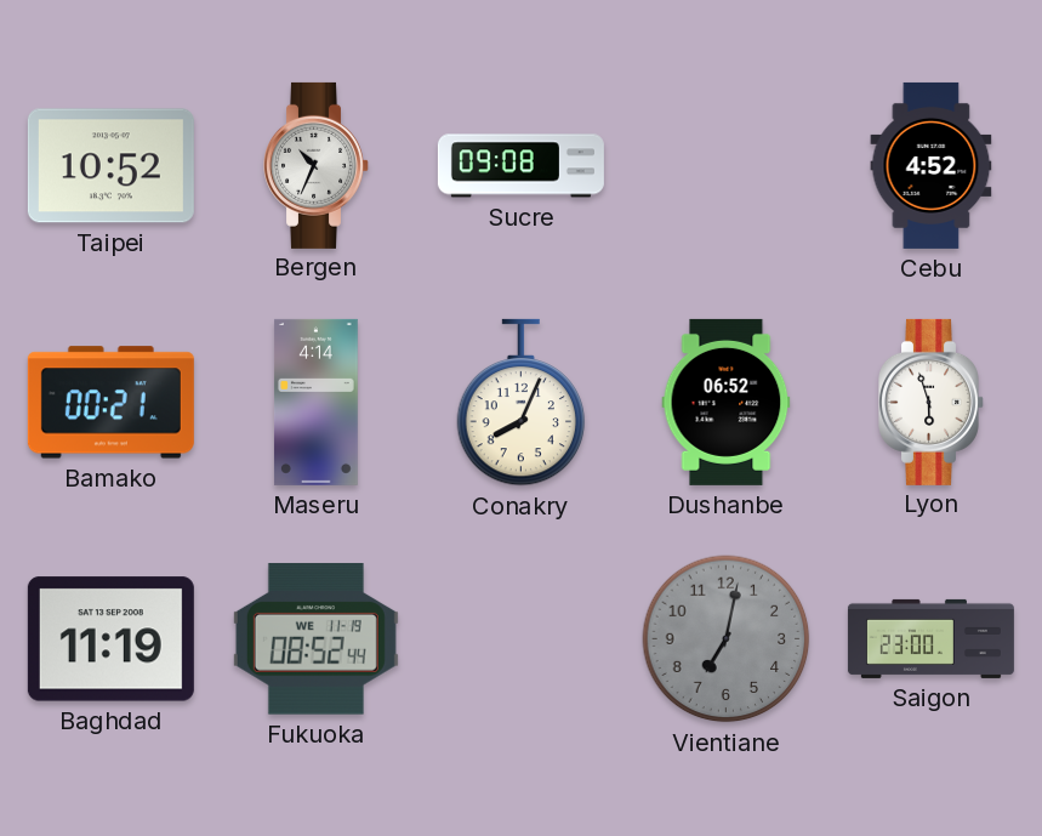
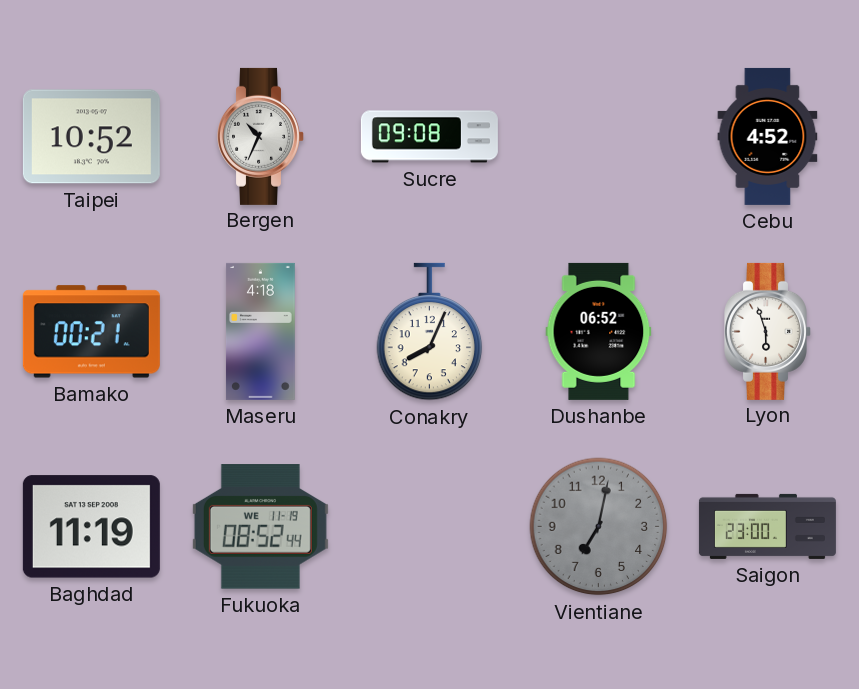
Maseru: 4:14 -> 4:18
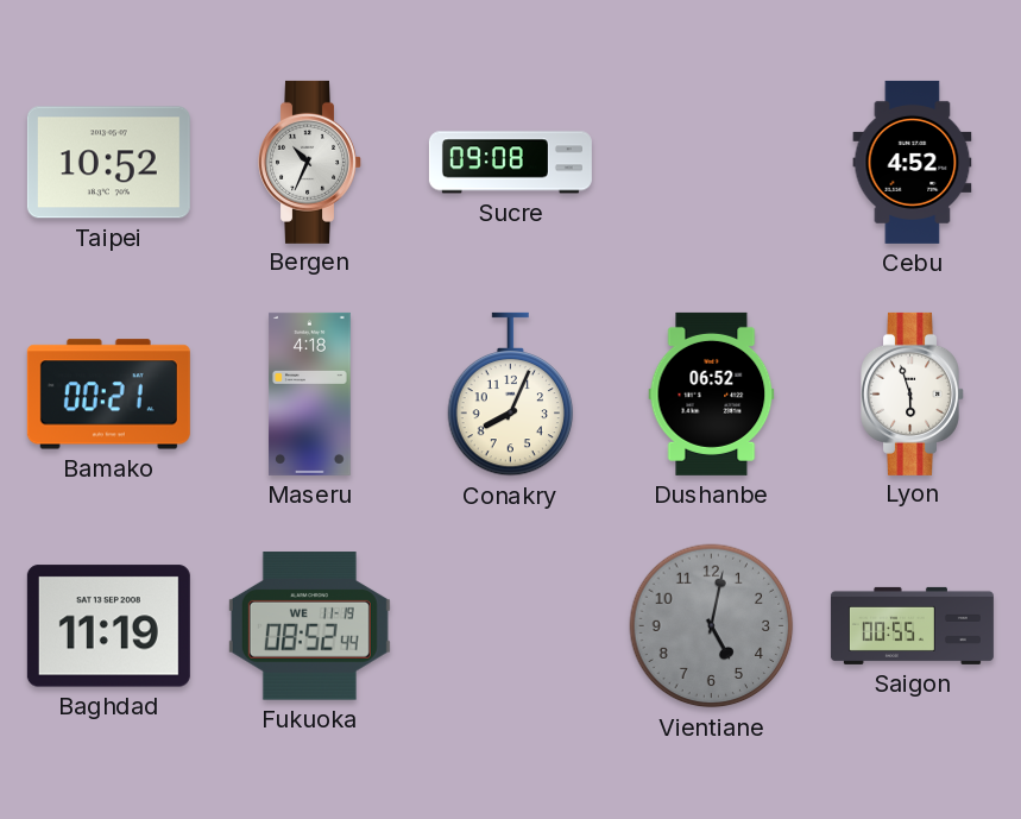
Vientiane: 7:02 -> 5:02
Saigon: 23:00 -> 00:55
